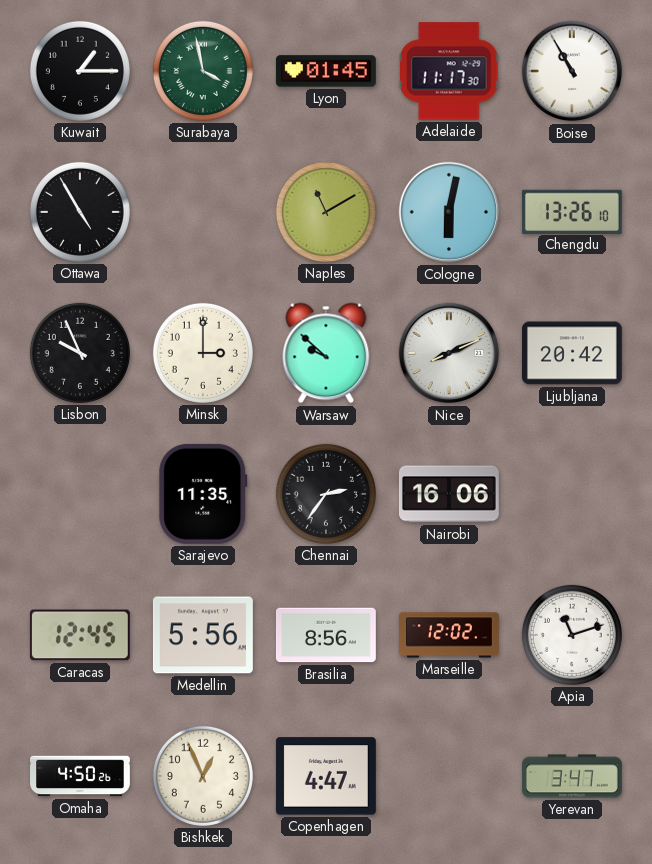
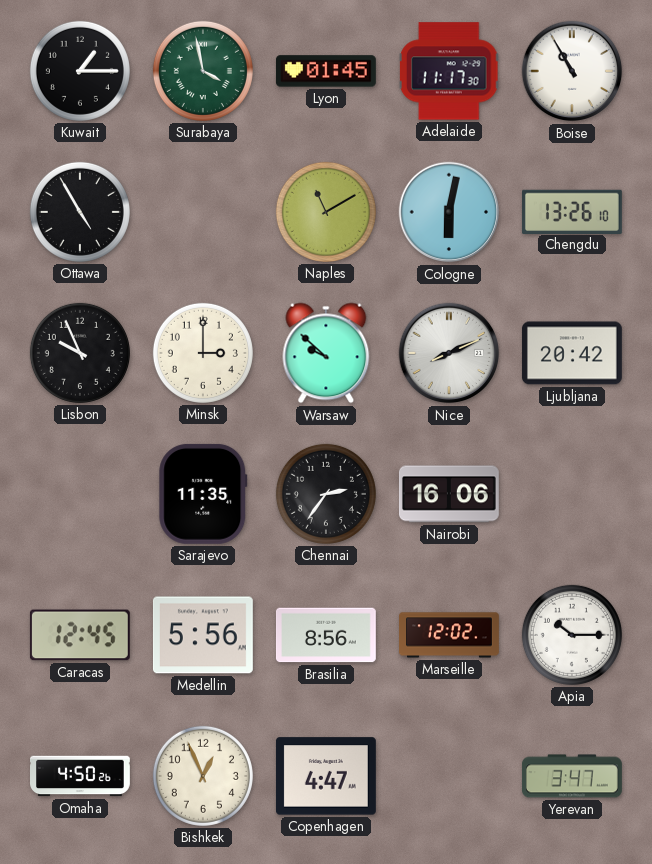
Apia: 11:12 -> 10:15
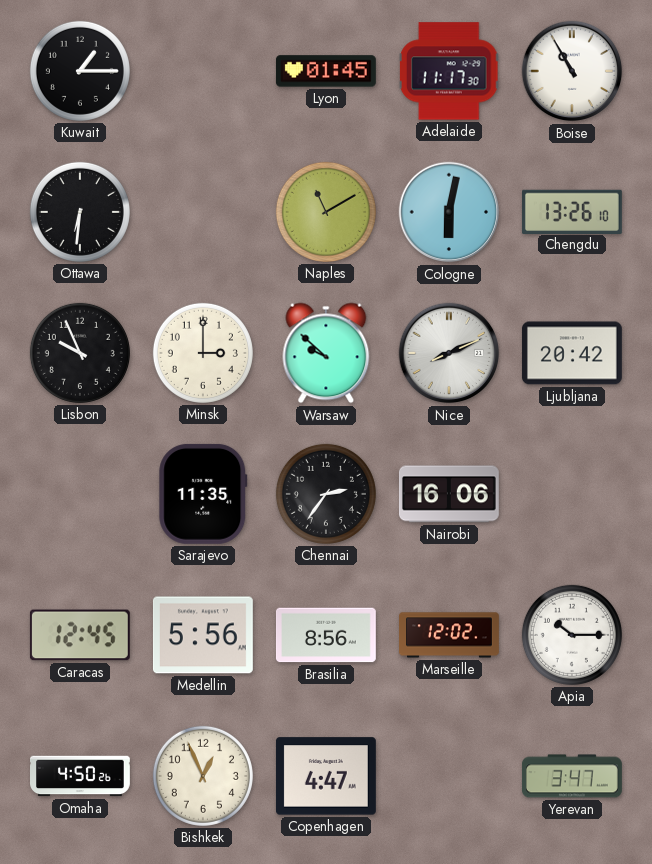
Surabaya: 3:58 -> none
Ottawa: 4:55 -> 6:31
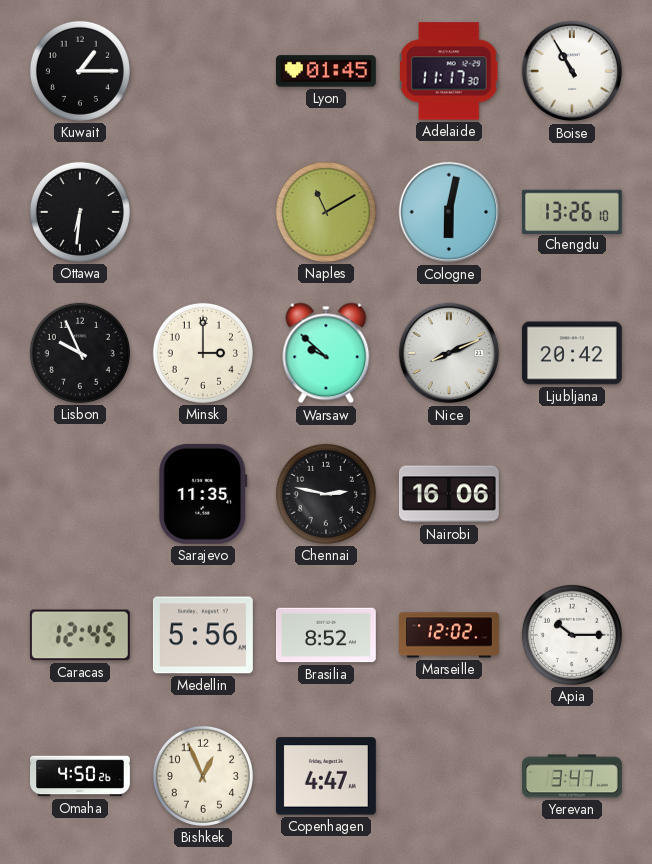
Chennai: 2:36 -> 2:47
Brasilia: 8:56 -> 8:52
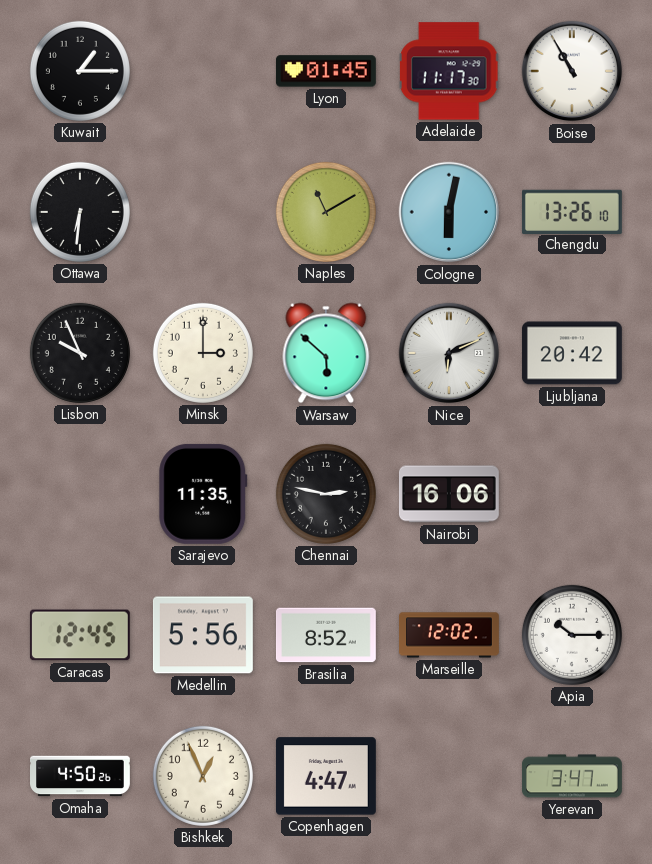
Warsaw: 9:52 -> 5:52
Nice: 8:11 -> 6:11
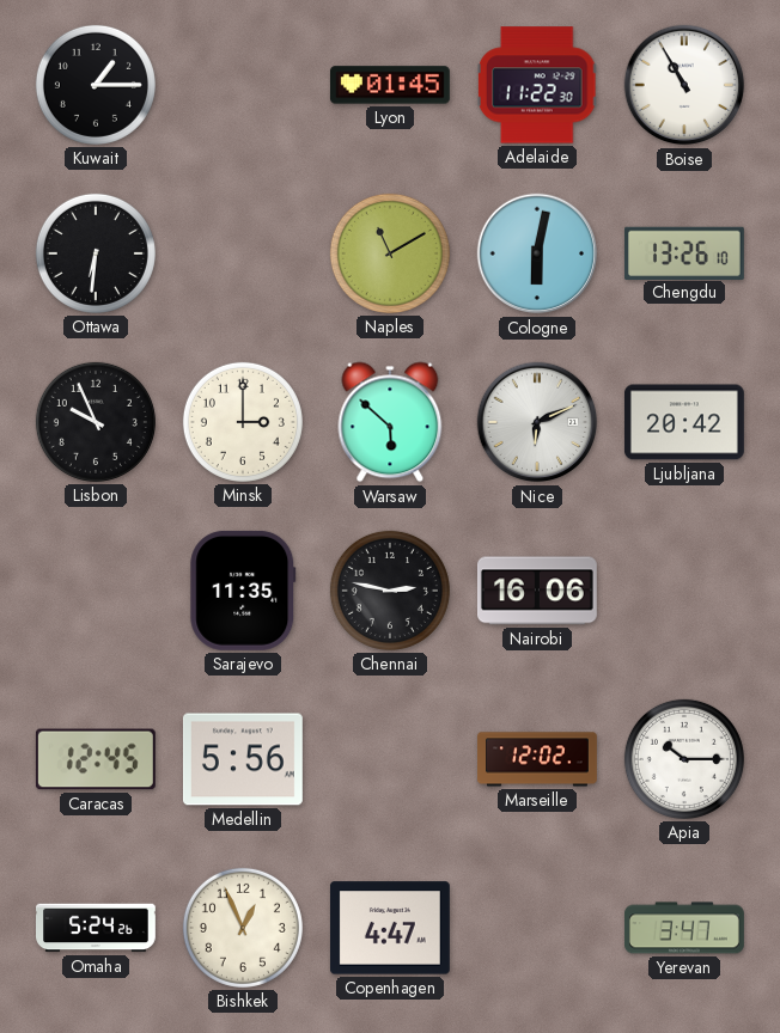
Adelaide: 11:17 -> 11:22
Brasilia: 8:52 -> none
Omaha: 4:50 -> 5:24
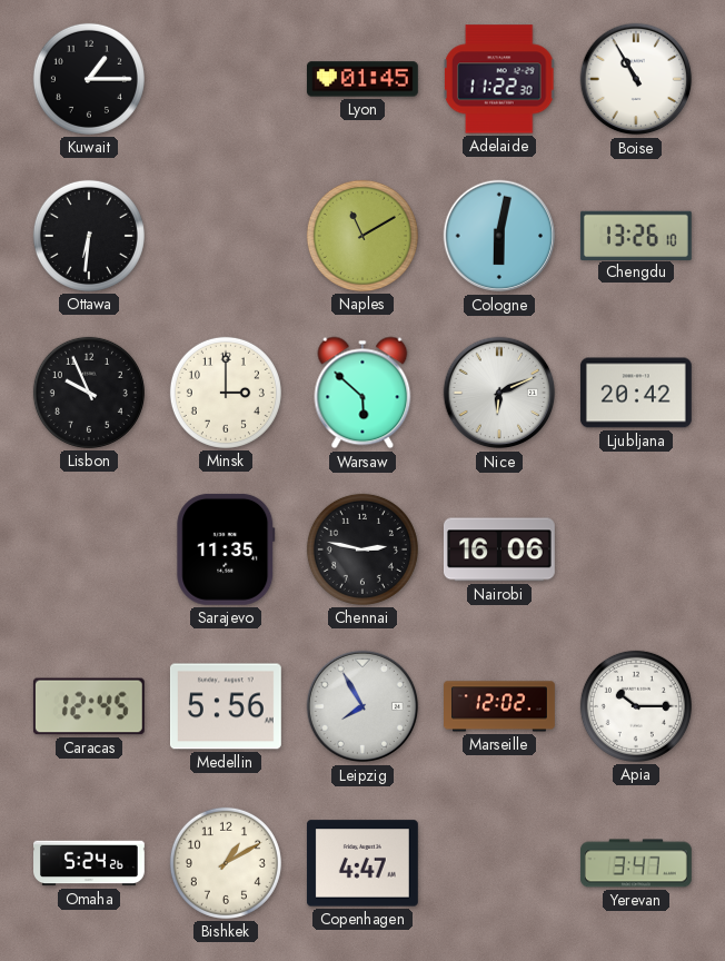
Leipzig: none -> 7:55
Bishkek: 12:56 -> 1:10
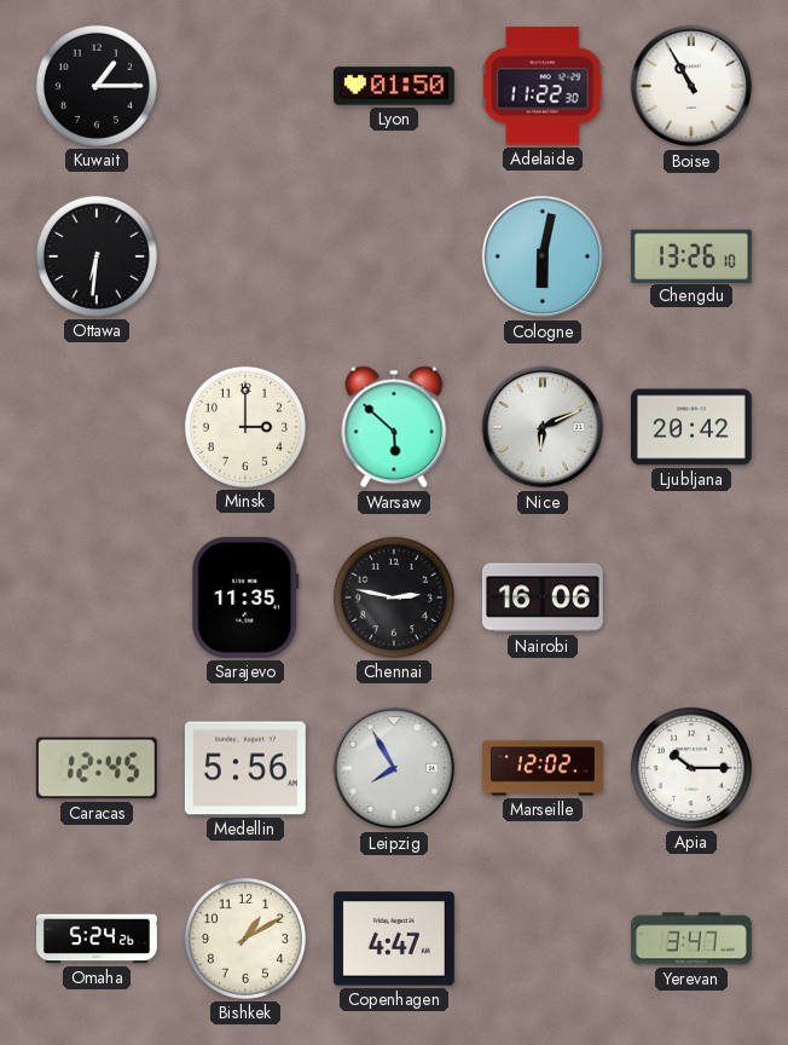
Lyon: 01:45 -> 01:50
Naples: 11:10 -> none
Lisbon: 9:56 -> none
